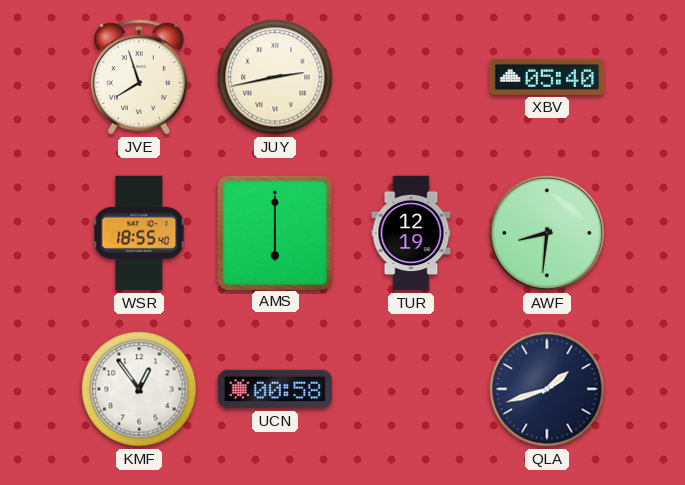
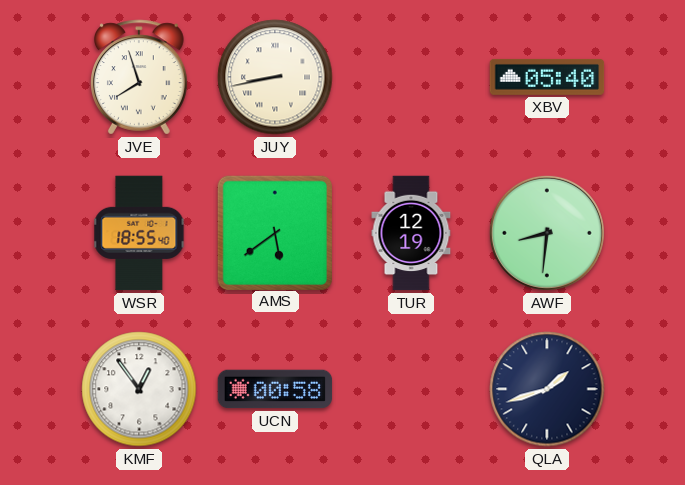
JUY: 2:43 -> 8:43
AMS: 6:00 -> 5:39
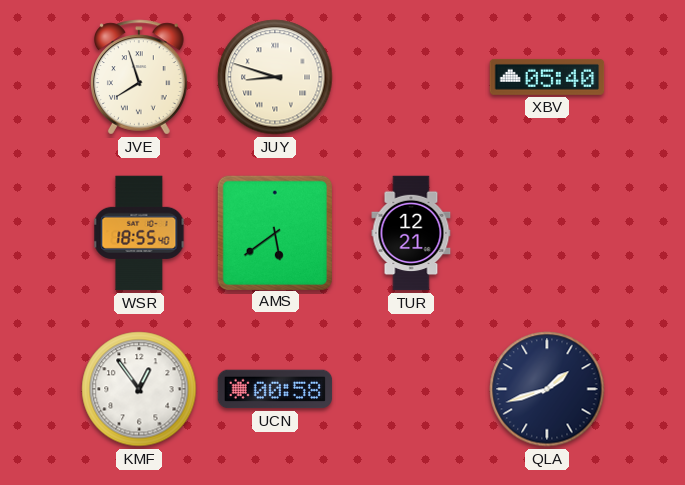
JUY: 8:43 -> 8:48
TUR: 12:19 -> 12:21
AWF: 8:31 -> none
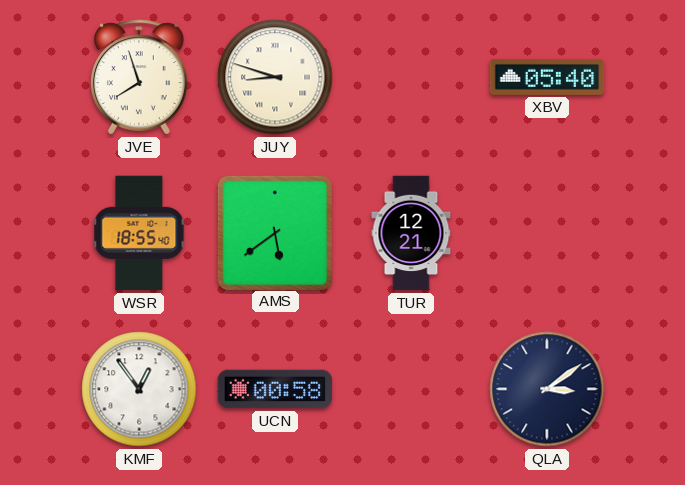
QLA: 1:42 -> 3:09
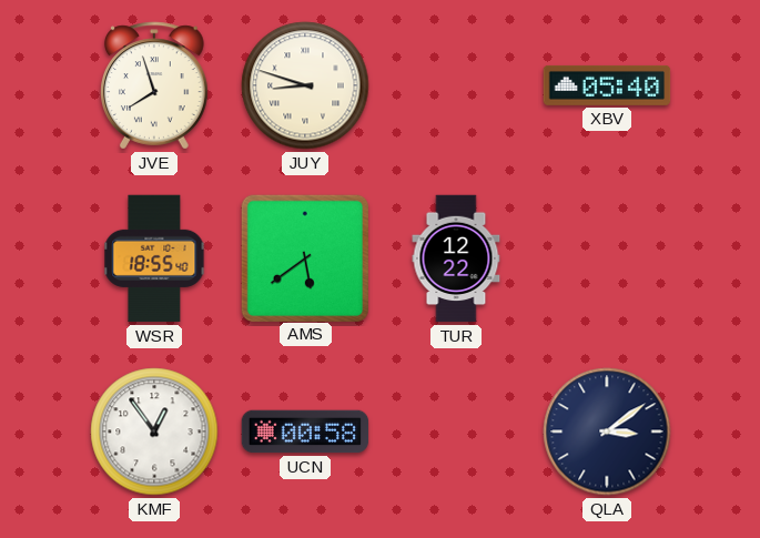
TUR: 12:21 -> 12:22
